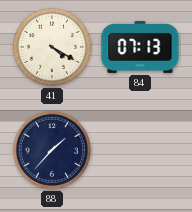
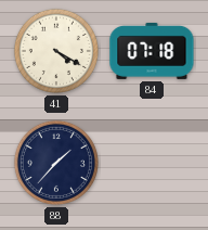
84: 07:13 -> 07:18
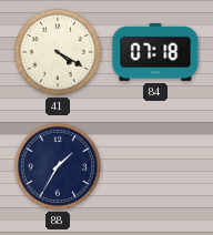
88: 1:37 -> 1:35
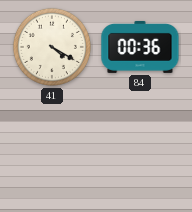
84: 07:18 -> 00:36
88: 1:35 -> none
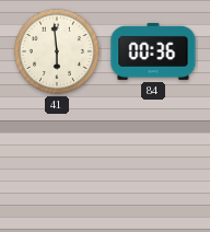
41: 4:20 -> 5:59
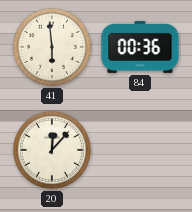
20: none -> 12:07
